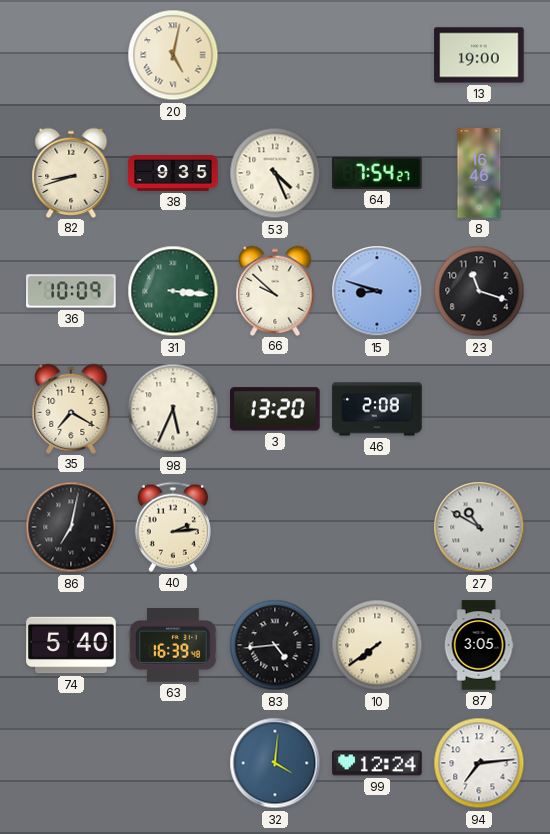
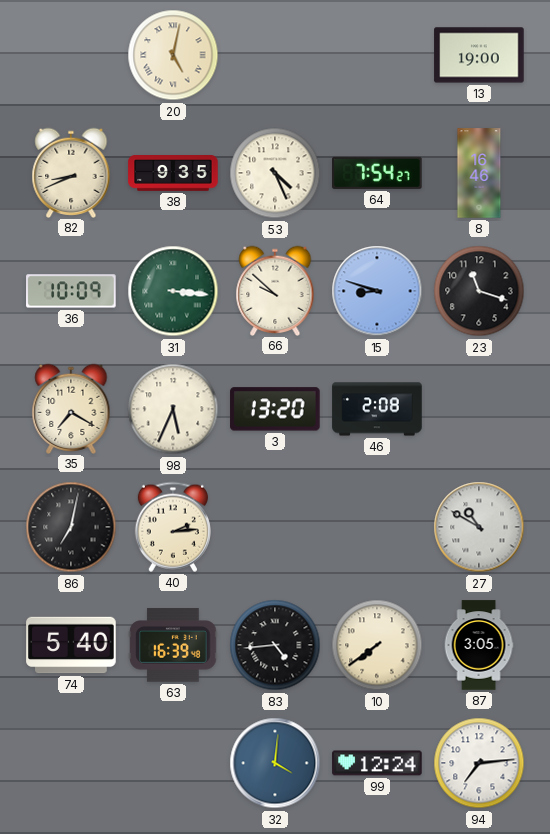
82: 8:42 -> 8:41
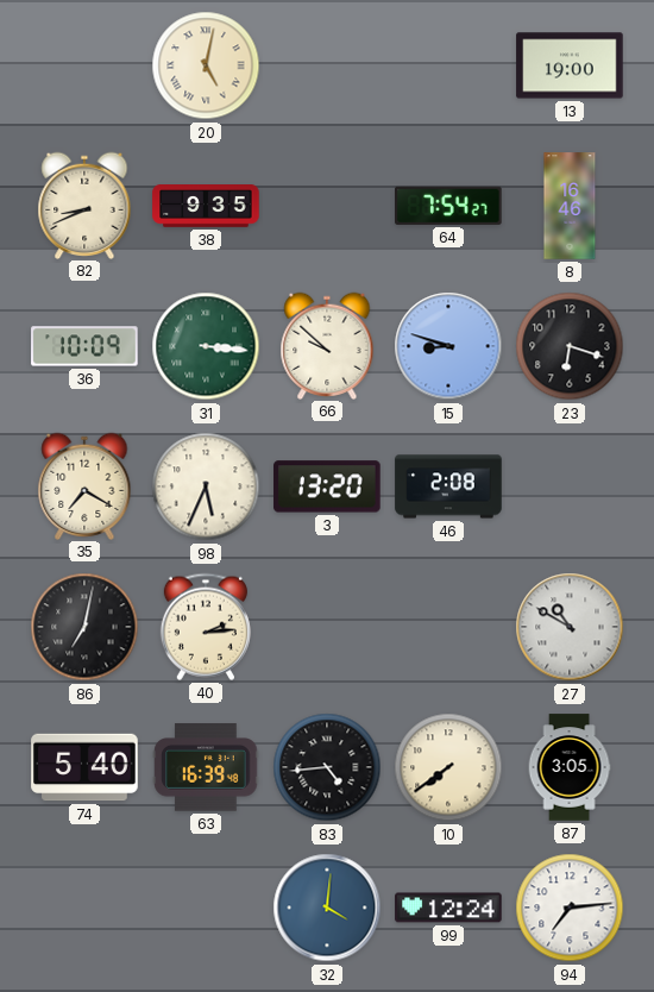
53: 4:26 -> none
23: 11:18 -> 6:18
